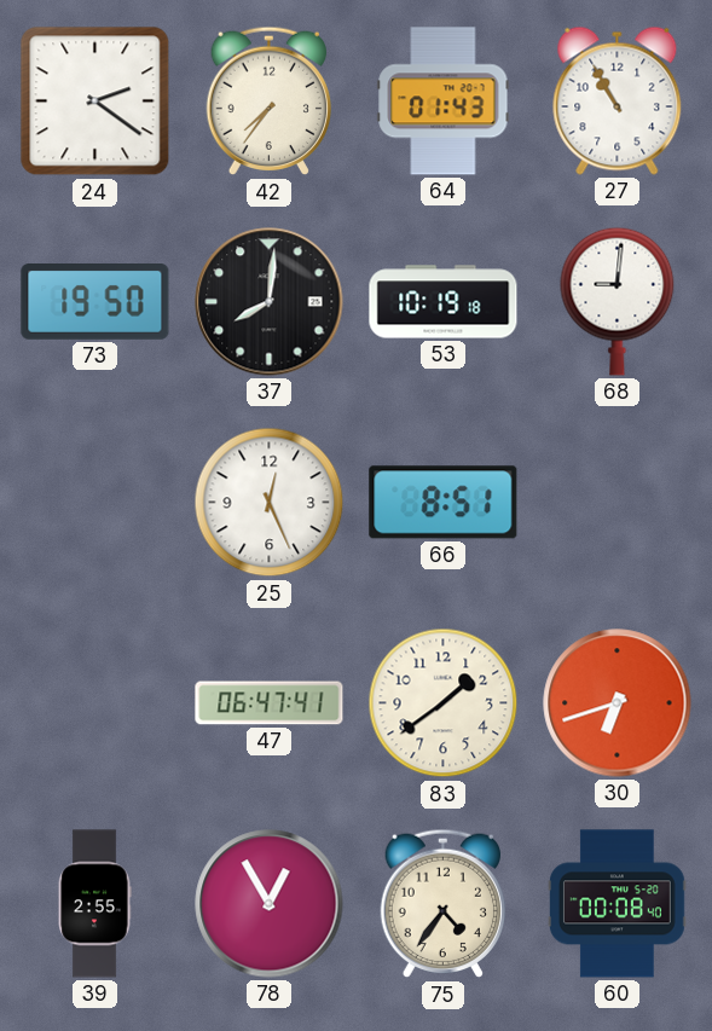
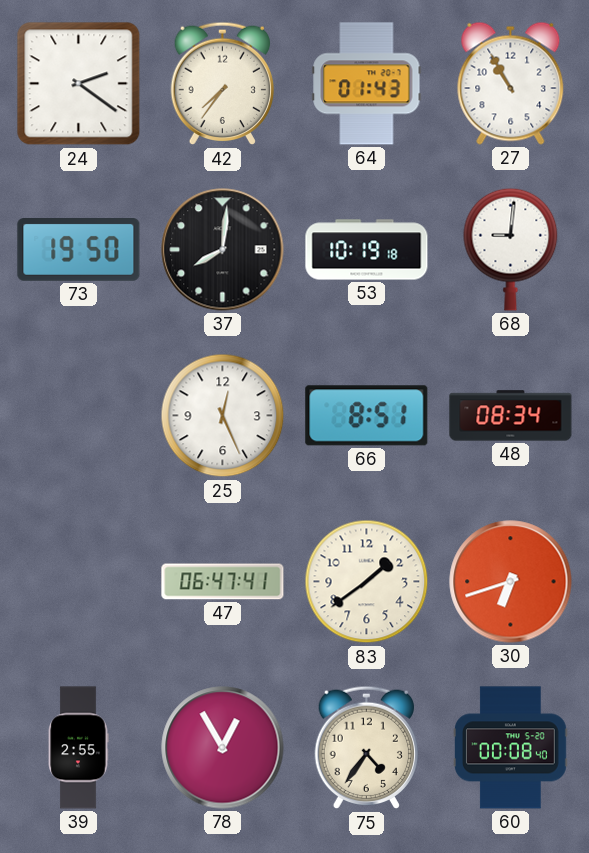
48: none -> 08:34
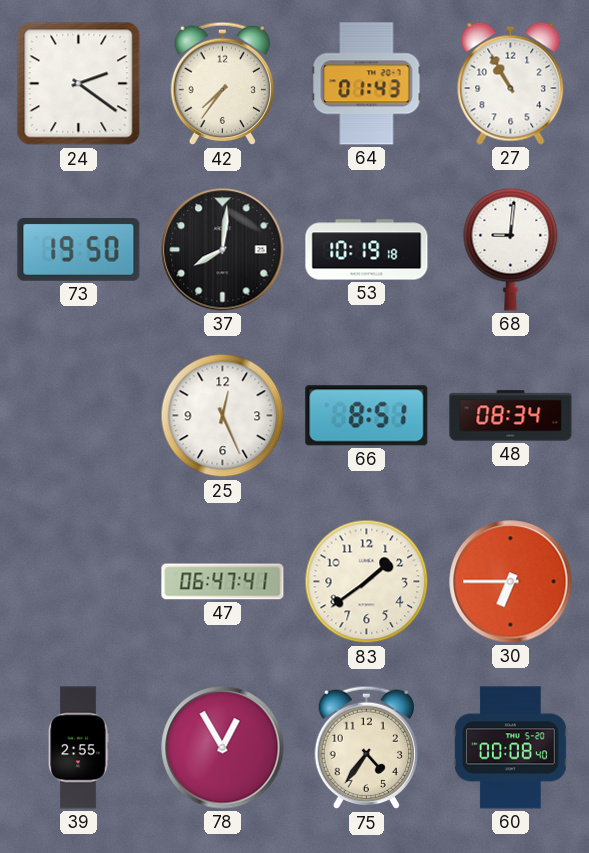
30: 6:42 -> 6:45
